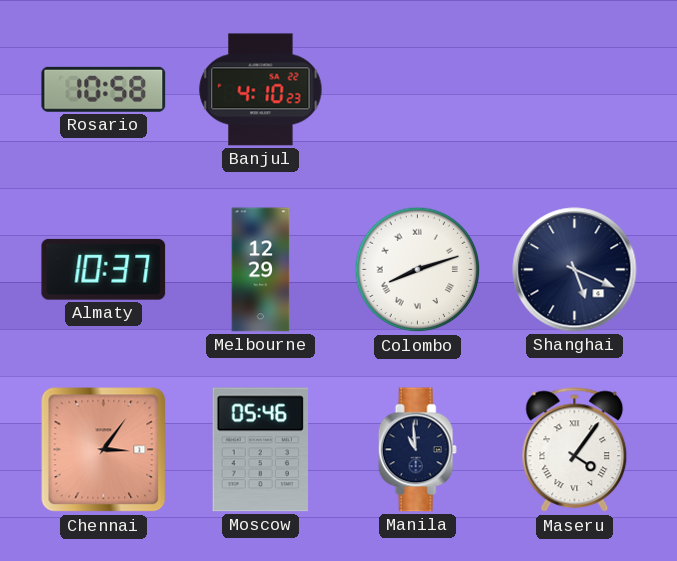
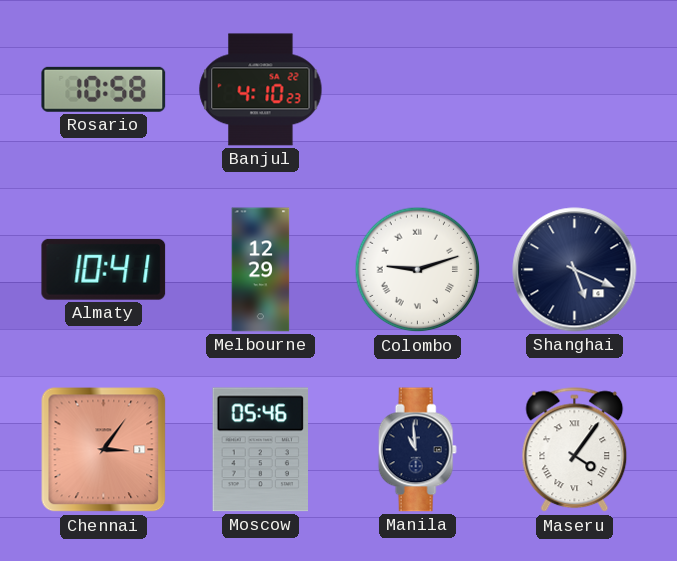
Almaty: 10:37 -> 10:41
Colombo: 8:12 -> 9:12
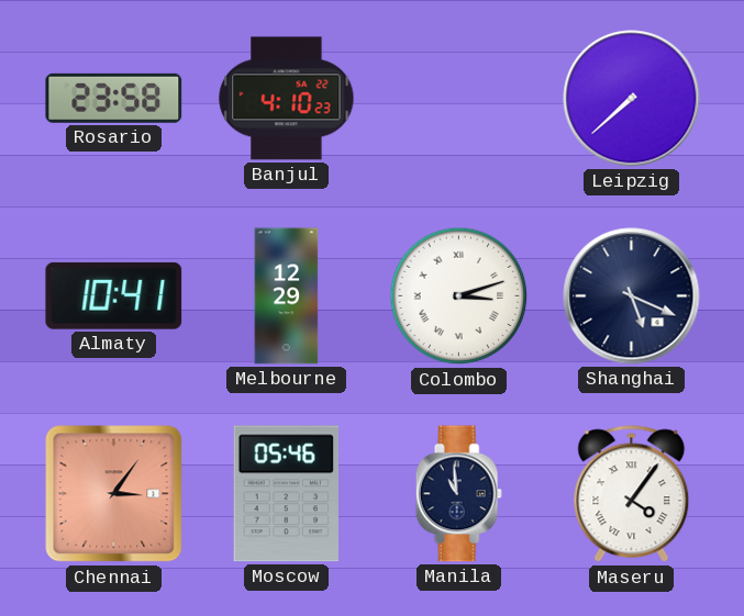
Rosario: 10:58 -> 23:58
Leipzig: none -> 7:38
Colombo: 9:12 -> 3:12
